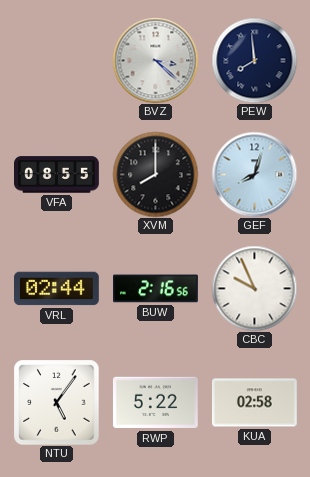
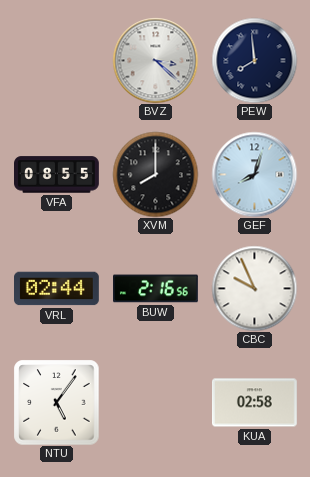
RWP: 5:22 -> none
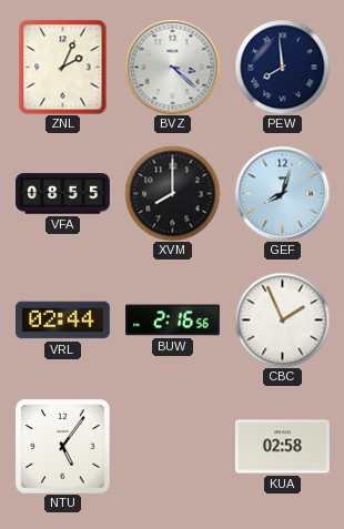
ZNL: none -> 2:04
CBC: 9:56 -> 1:56
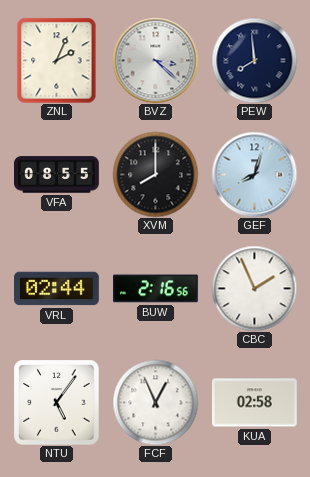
FCF: none -> 12:56
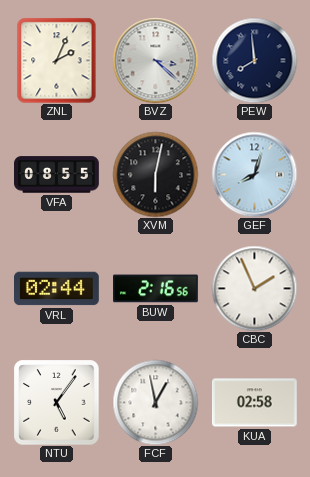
XVM: 8:00 -> 6:02
FCF: 12:56 -> 12:58
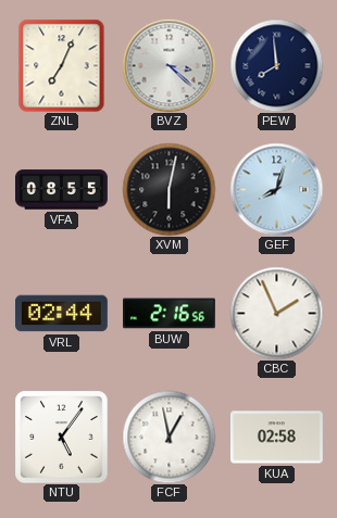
ZNL: 2:04 -> 7:04
